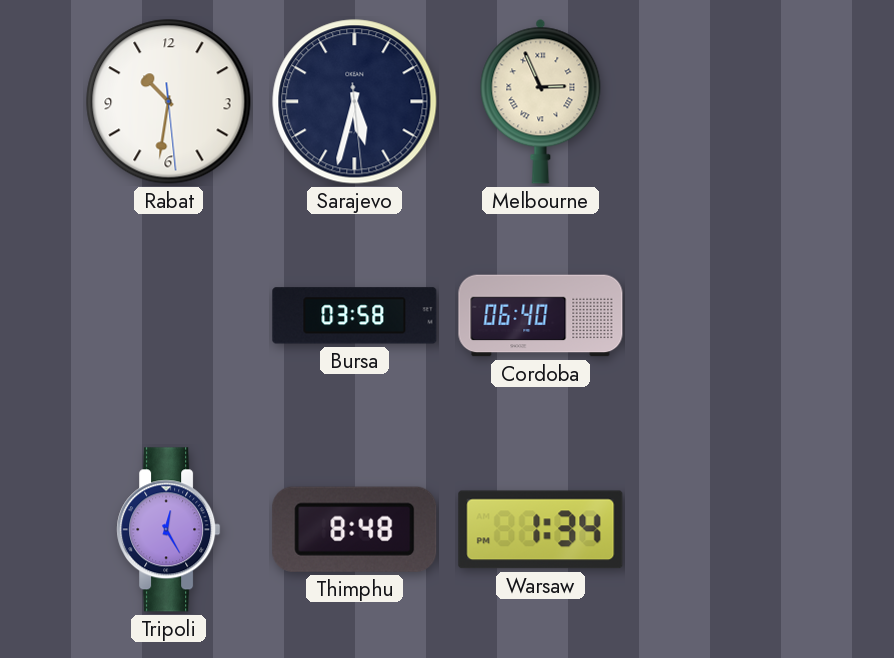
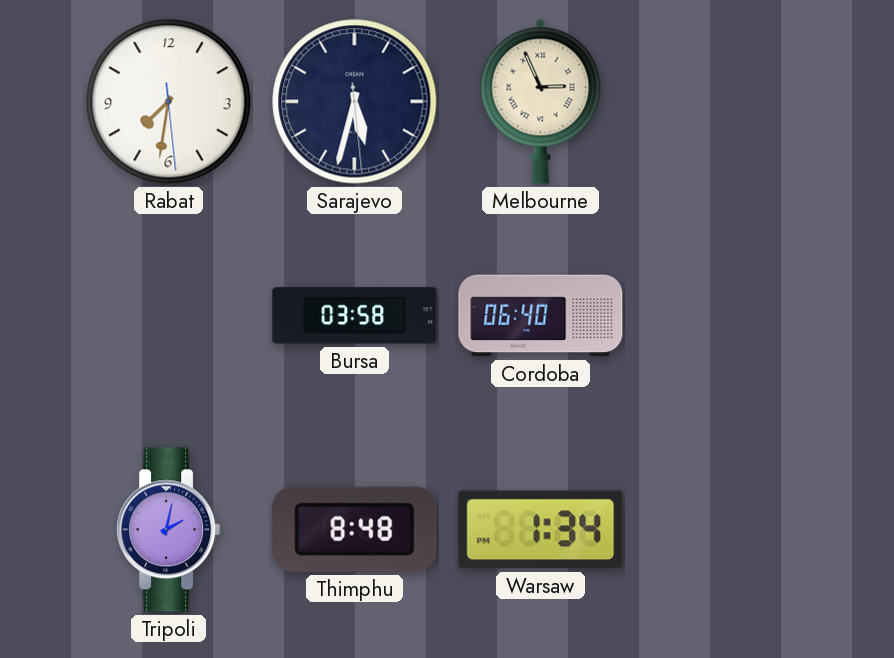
Rabat: 10:31 -> 7:31
Tripoli: 12:25 -> 2:02
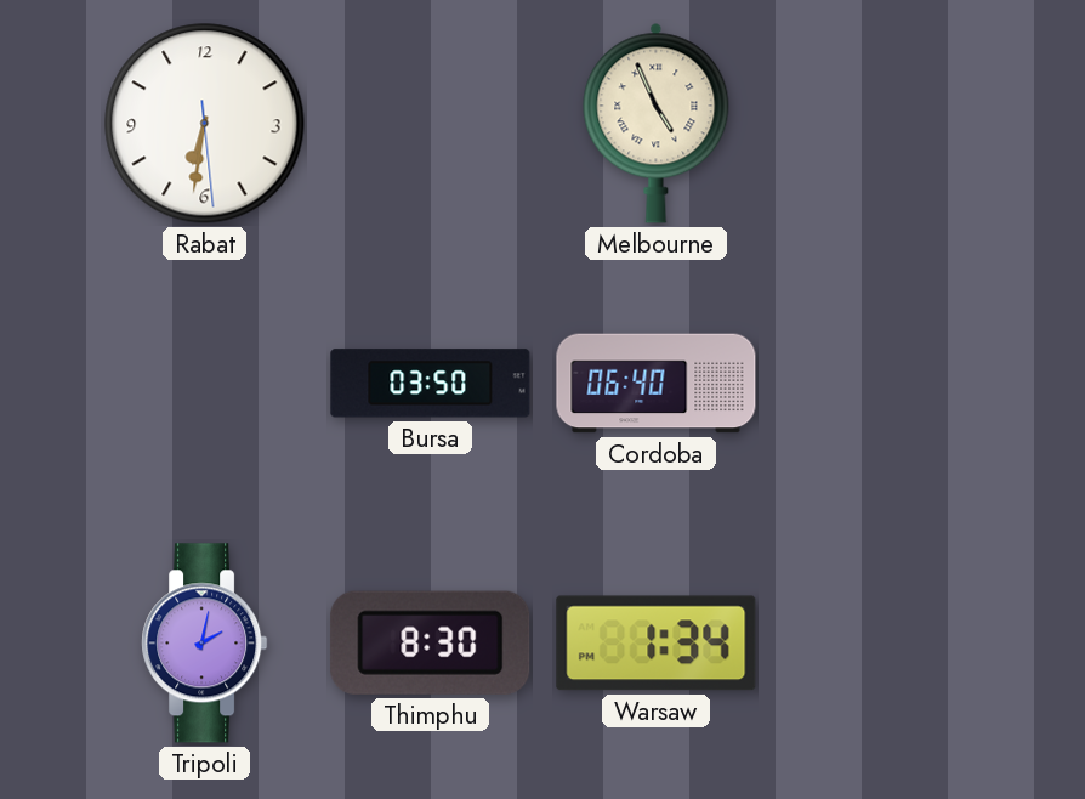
Rabat: 7:31 -> 6:31
Sarajevo: 5:32 -> none
Melbourne: 2:56 -> 4:56
Bursa: 03:58 -> 03:50
Thimphu: 8:48 -> 8:30
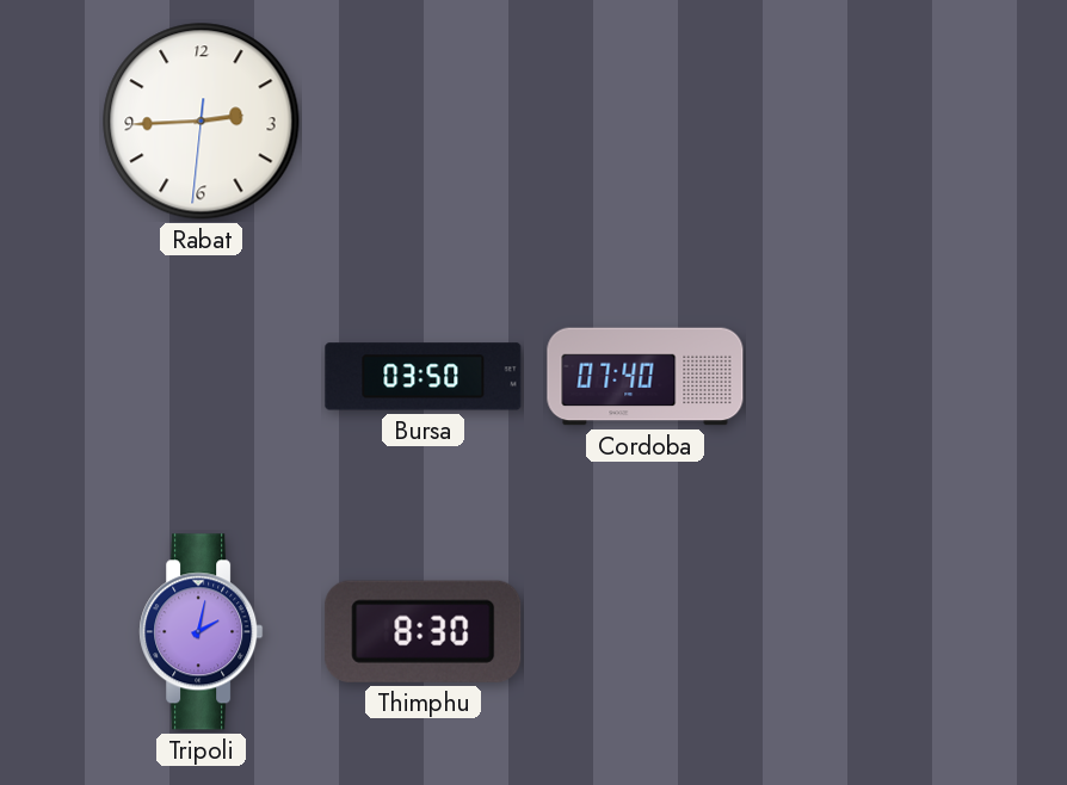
Rabat: 6:31 -> 2:44
Melbourne: 4:56 -> none
Cordoba: 06:40 -> 07:40
Warsaw: 1:34 -> none
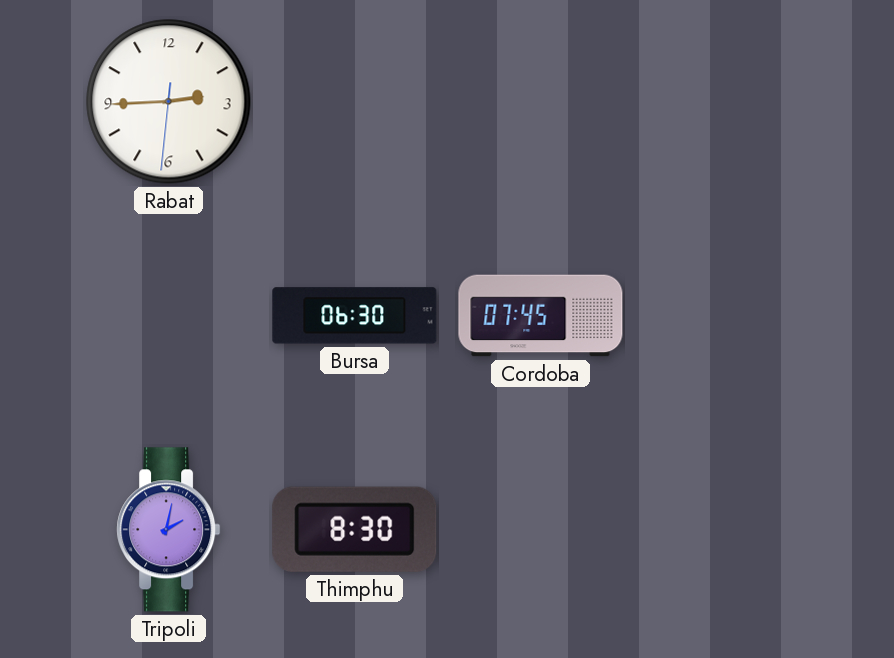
Bursa: 03:50 -> 06:30
Cordoba: 07:40 -> 07:45
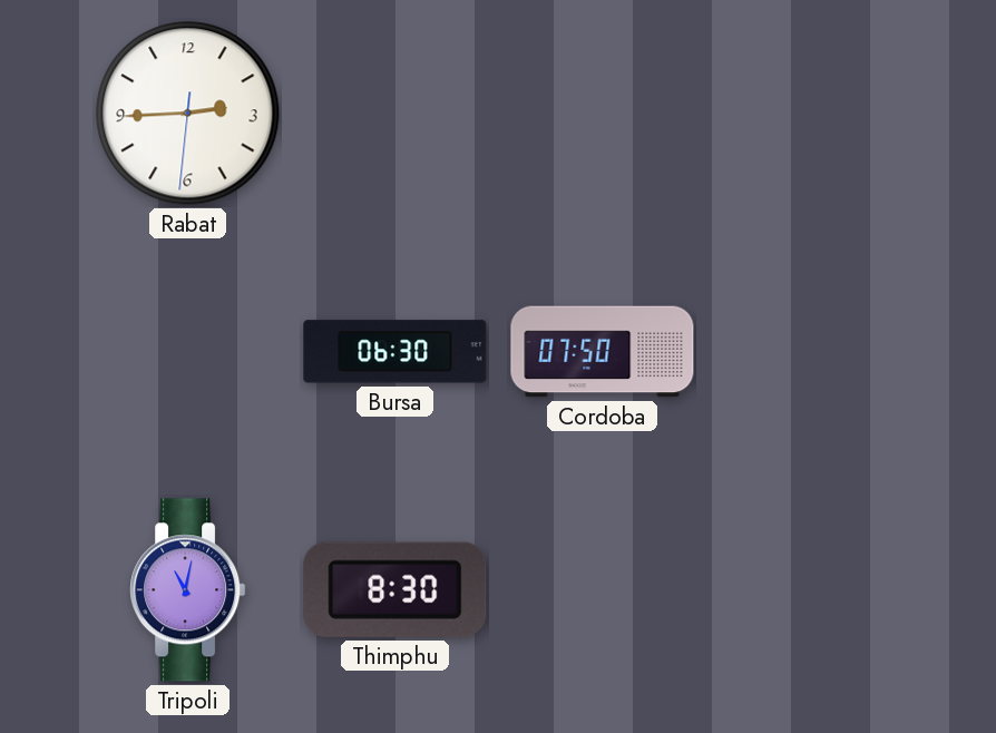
Cordoba: 07:45 -> 07:50
Tripoli: 2:02 -> 11:02
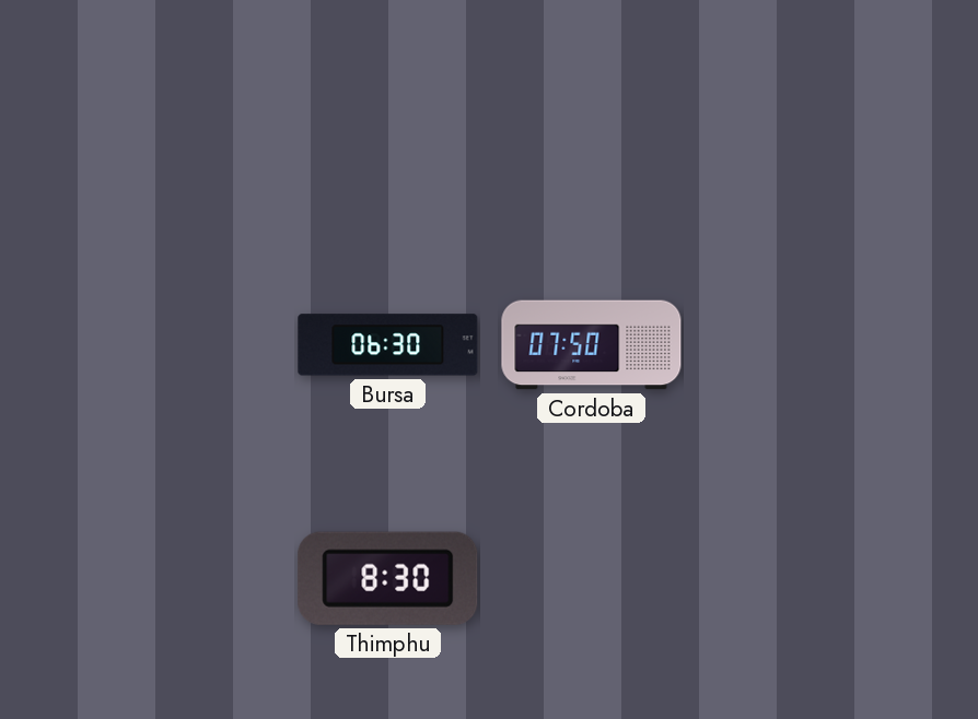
Rabat: 2:44 -> none
Tripoli: 11:02 -> none
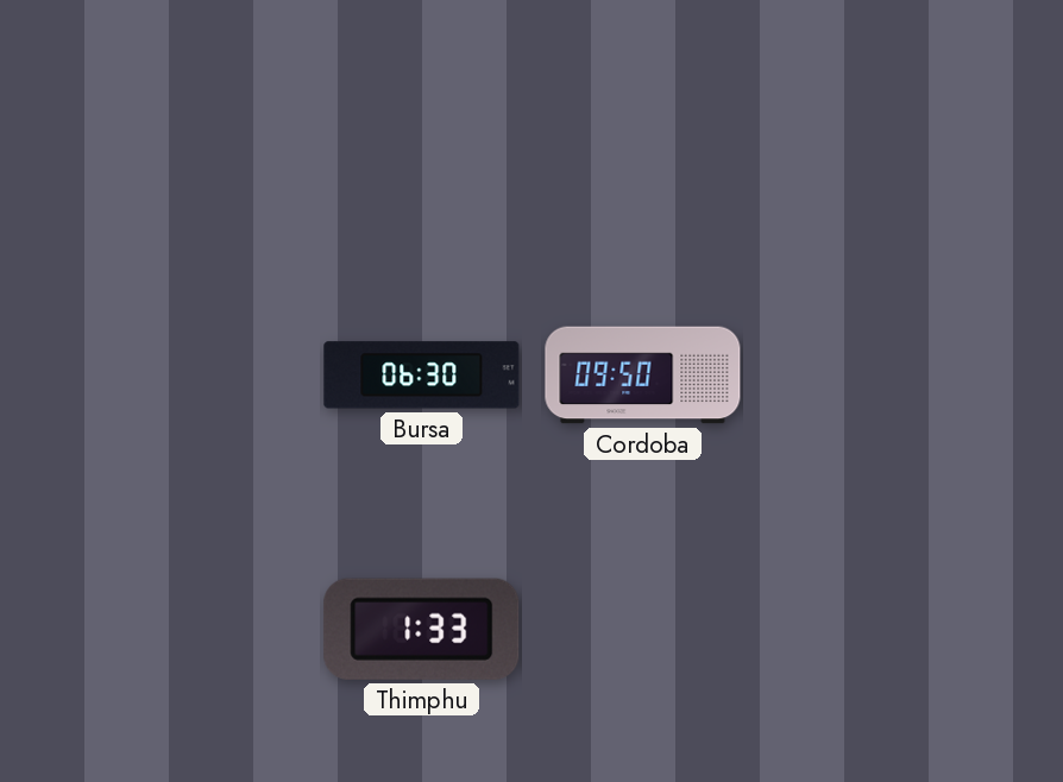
Cordoba: 07:50 -> 09:50
Thimphu: 8:30 -> 1:33
